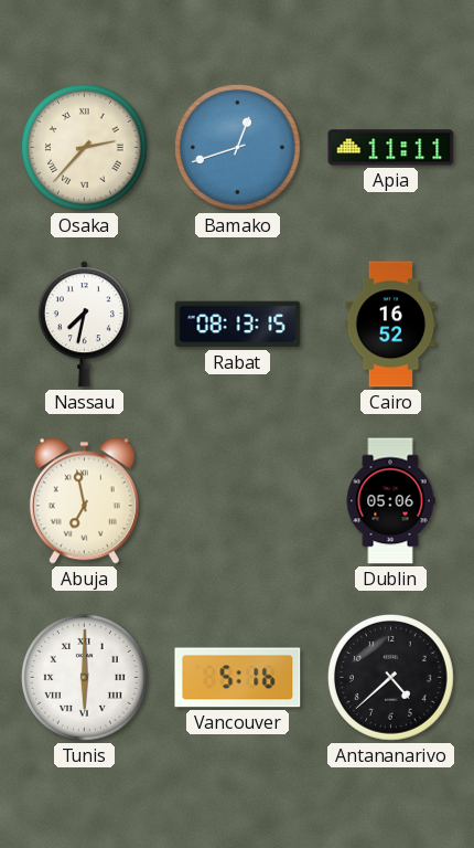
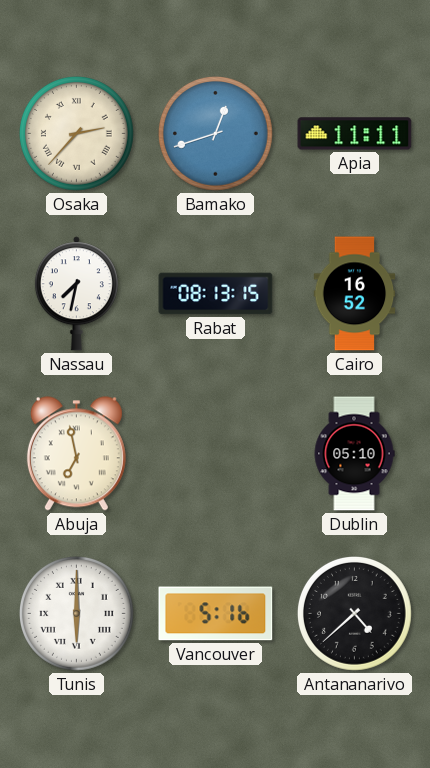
Dublin: 05:06 -> 05:10
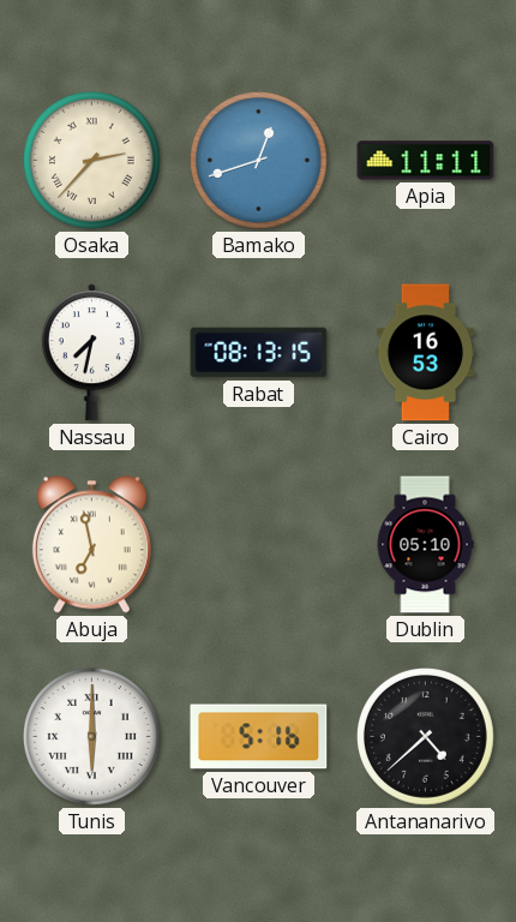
Cairo: 16:52 -> 16:53
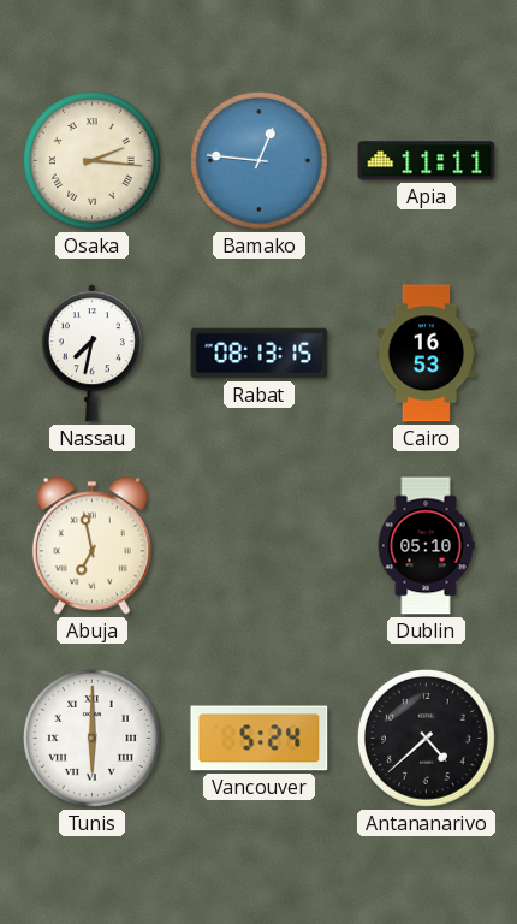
Osaka: 2:37 -> 2:16
Bamako: 12:42 -> 12:46
Vancouver: 5:16 -> 5:24
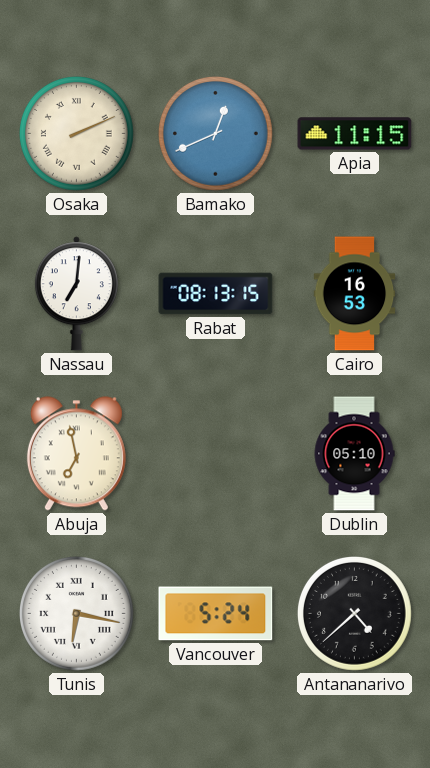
Osaka: 2:16 -> 2:11
Bamako: 12:46 -> 12:41
Apia: 11:11 -> 11:15
Nassau: 7:32 -> 7:01
Tunis: 6:00 -> 6:17
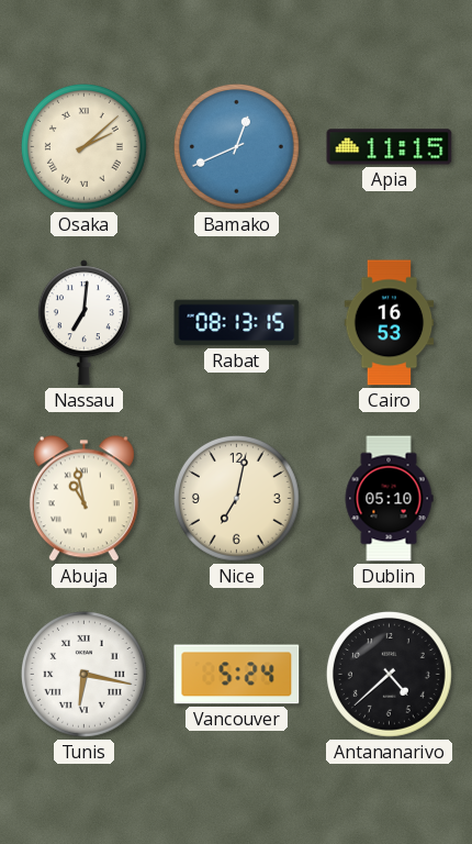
Osaka: 2:11 -> 2:08
Abuja: 6:58 -> 10:58
Nice: none -> 7:02
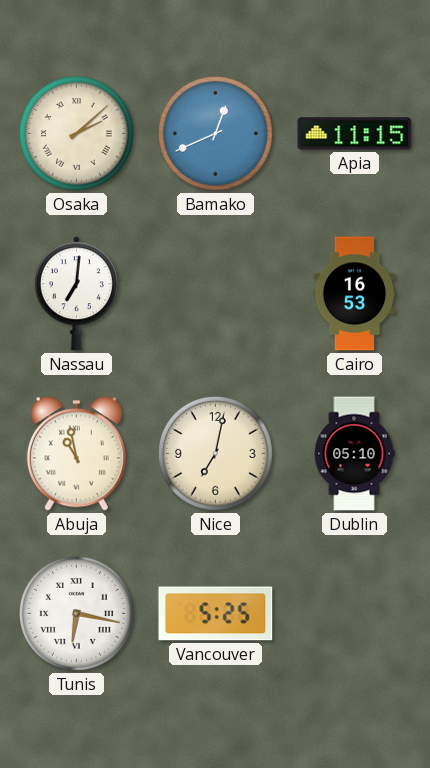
Rabat: 08:13 -> none
Vancouver: 5:24 -> 5:25
Antananarivo: 4:38 -> none
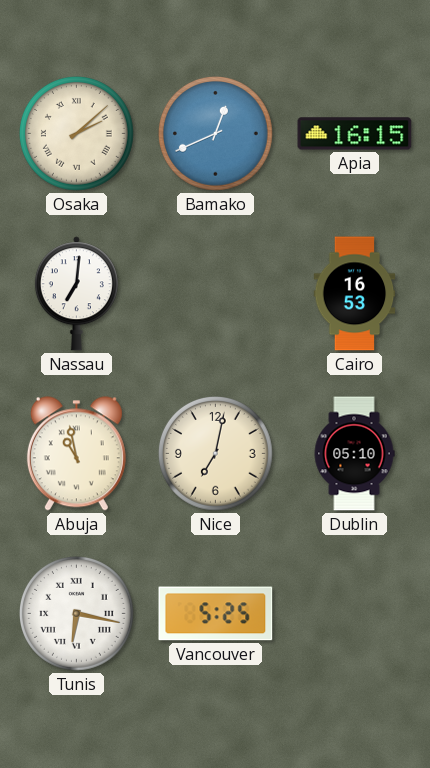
Apia: 11:15 -> 16:15
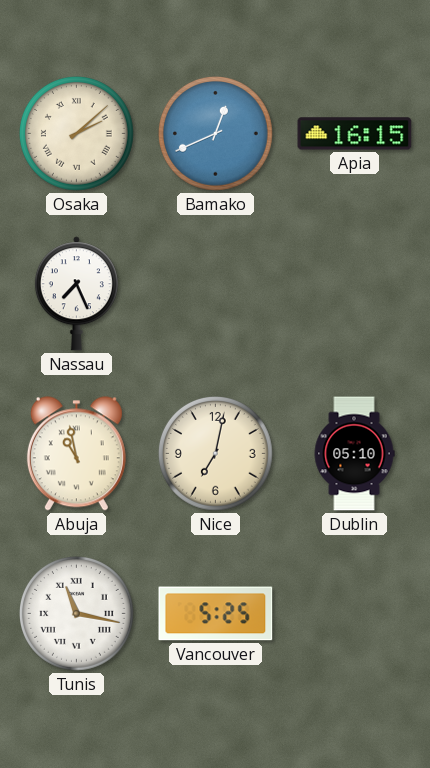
Nassau: 7:01 -> 7:26
Cairo: 16:53 -> none
Tunis: 6:17 -> 11:17
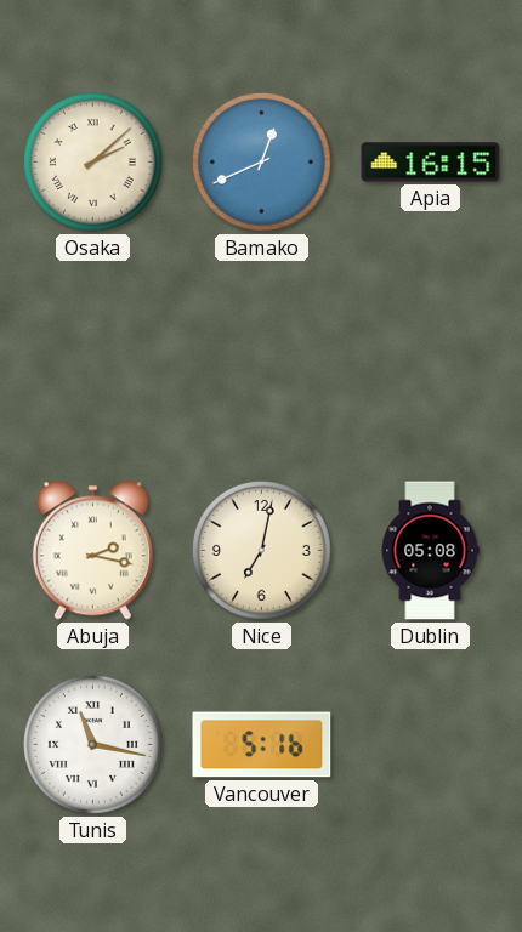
Nassau: 7:26 -> none
Abuja: 10:58 -> 2:17
Dublin: 05:10 -> 05:08
Vancouver: 5:25 -> 5:16
